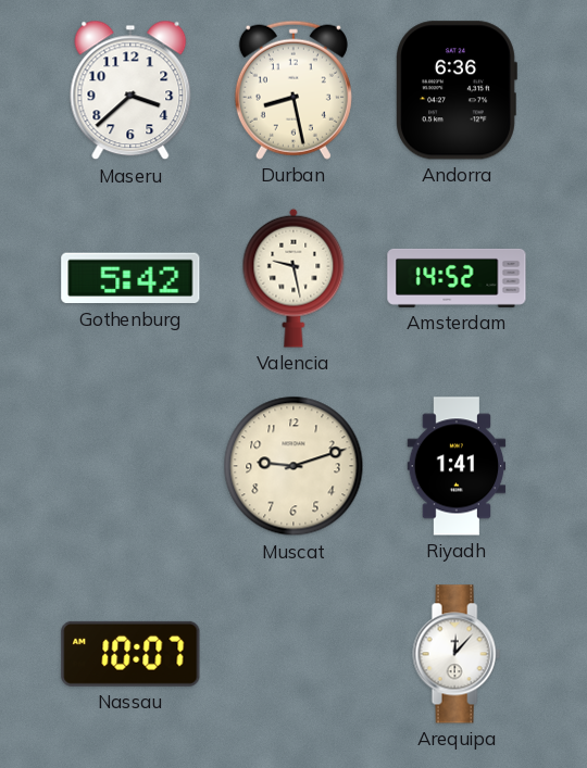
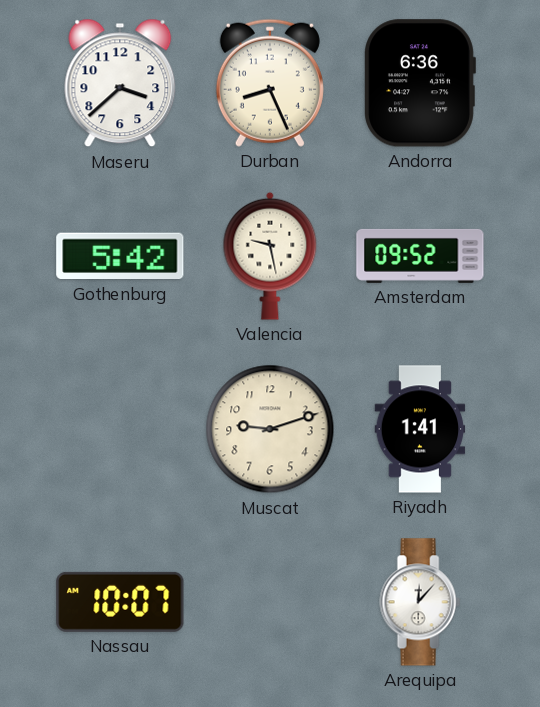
Durban: 8:28 -> 8:26
Amsterdam: 14:52 -> 09:52
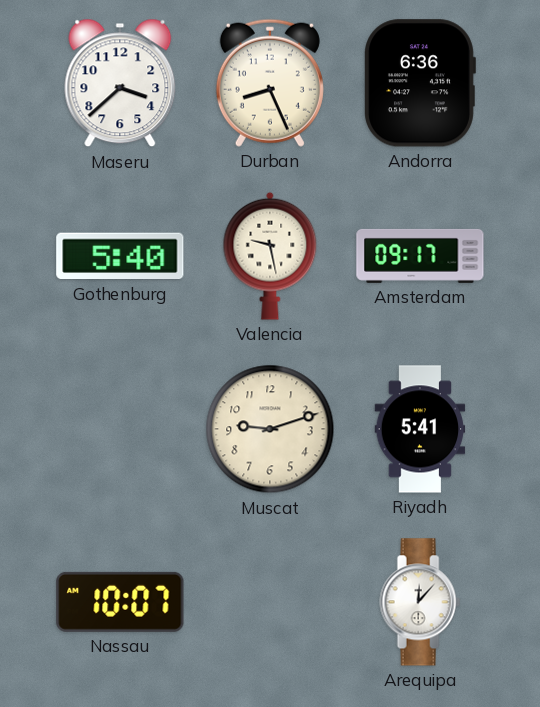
Gothenburg: 5:42 -> 5:40
Amsterdam: 09:52 -> 09:17
Riyadh: 1:41 -> 5:41
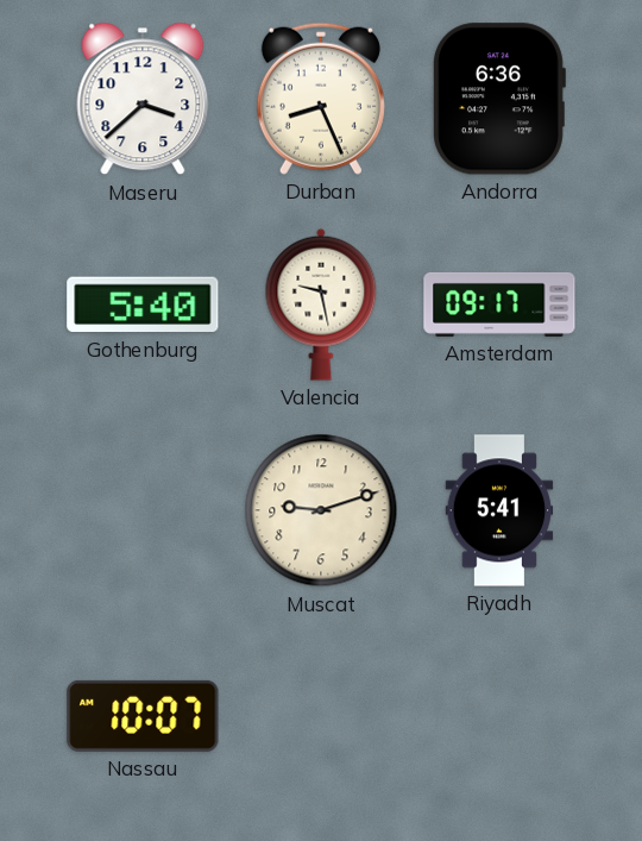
Arequipa: 12:07 -> none
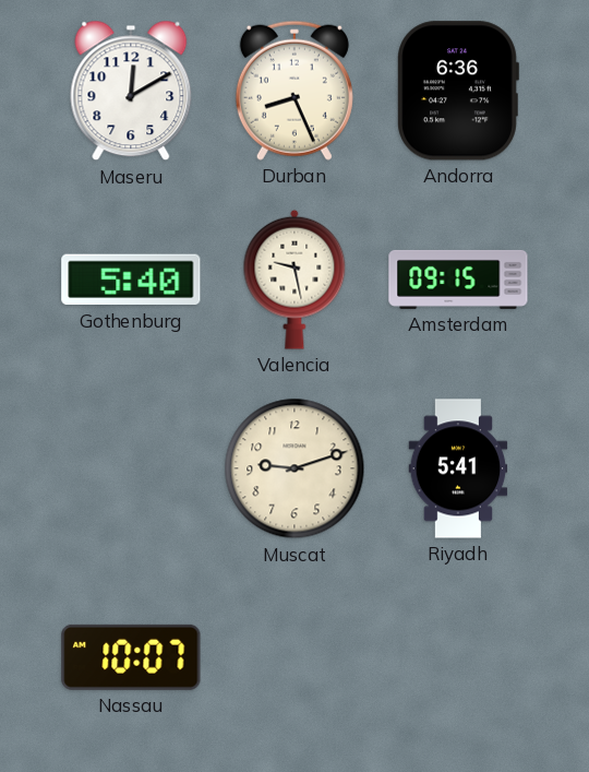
Maseru: 3:38 -> 12:10
Amsterdam: 09:17 -> 09:15
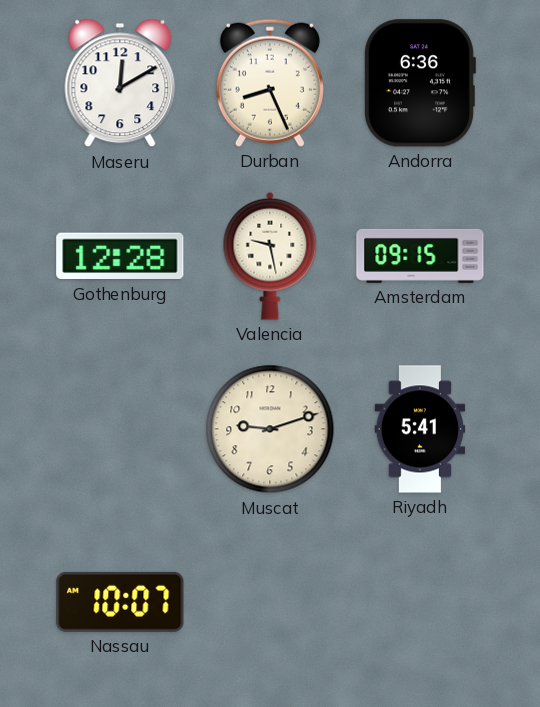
Gothenburg: 5:40 -> 12:28
